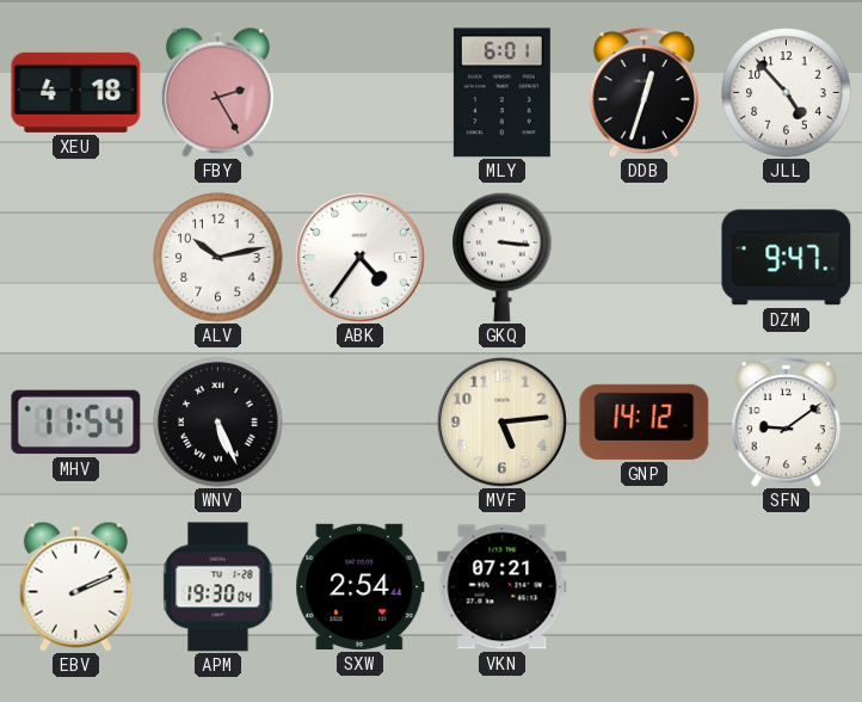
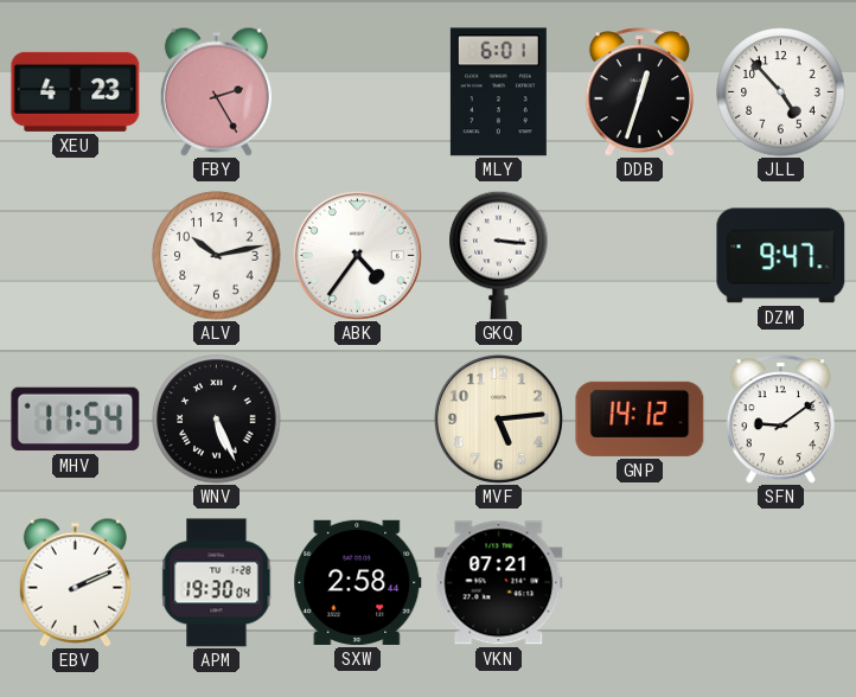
XEU: 4:18 -> 4:23
SXW: 2:54 -> 2:58
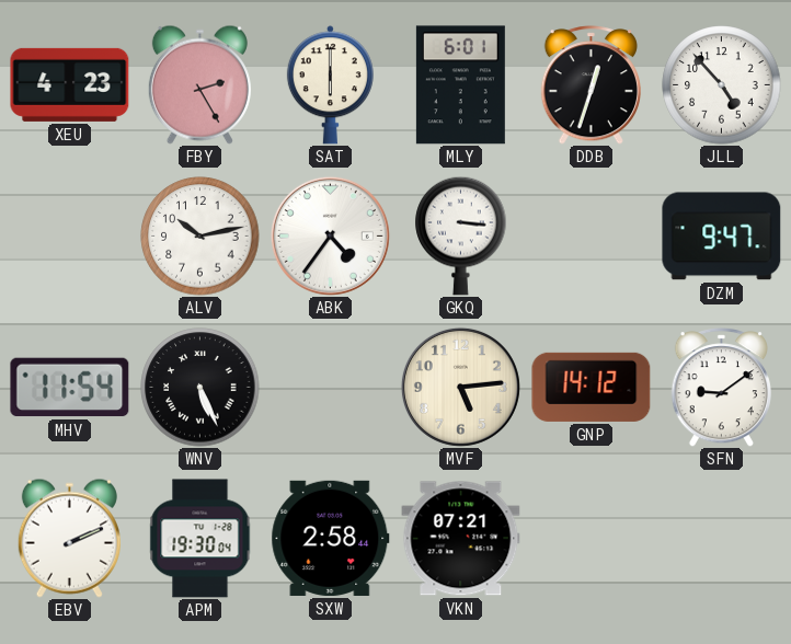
SAT: none -> 6:00
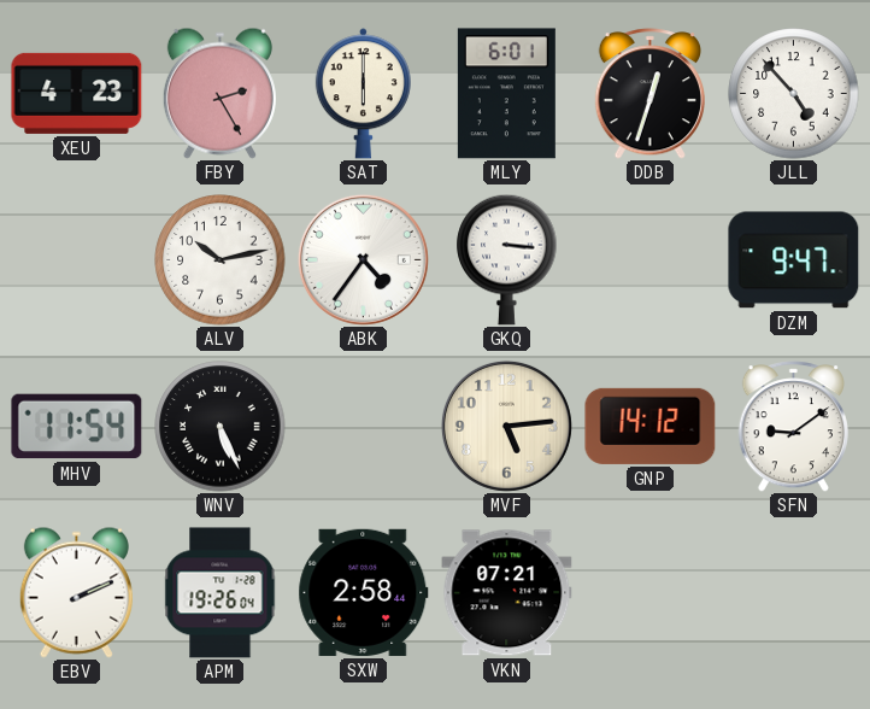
APM: 19:30 -> 19:26
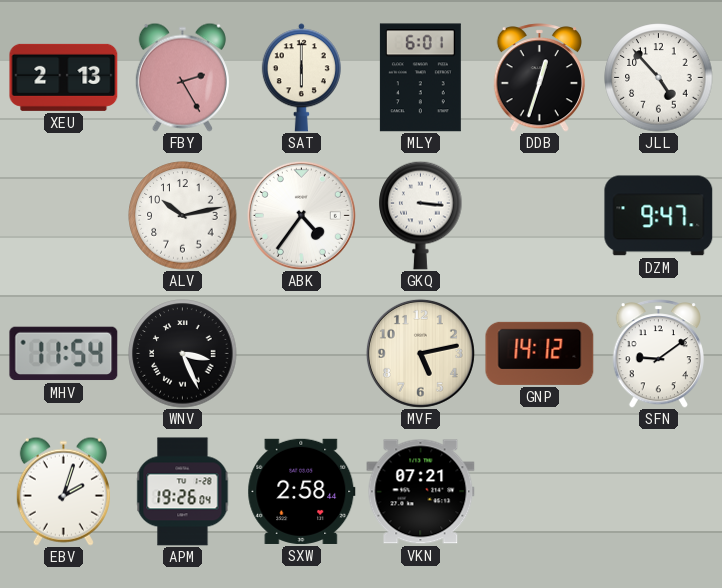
XEU: 4:23 -> 2:13
WNV: 5:26 -> 3:26
MVF: 5:14 -> 5:13
EBV: 2:11 -> 2:03
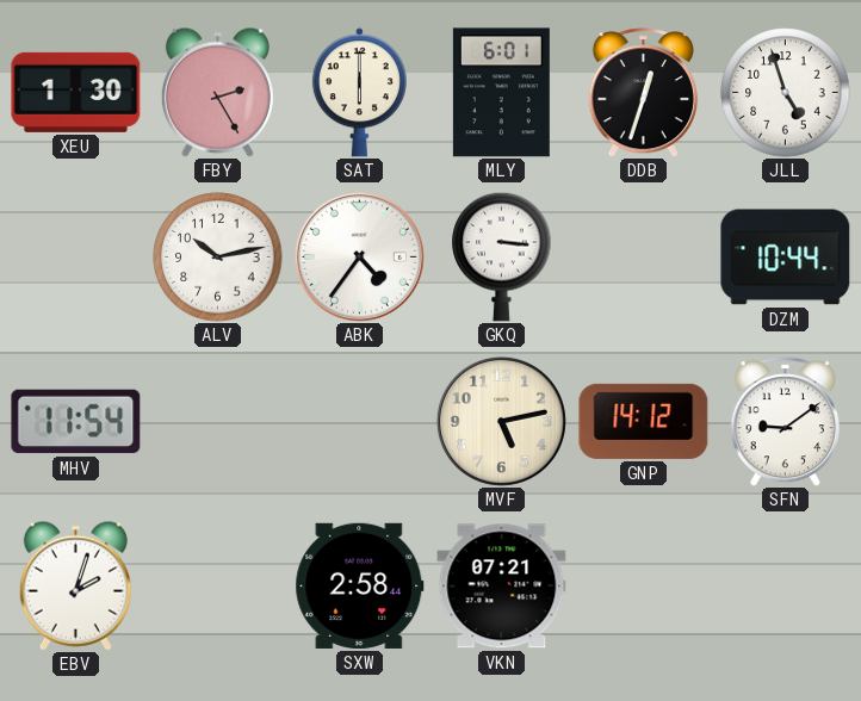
XEU: 2:13 -> 1:30
JLL: 4:53 -> 4:57
DZM: 9:47 -> 10:44
WNV: 3:26 -> none
APM: 19:26 -> none
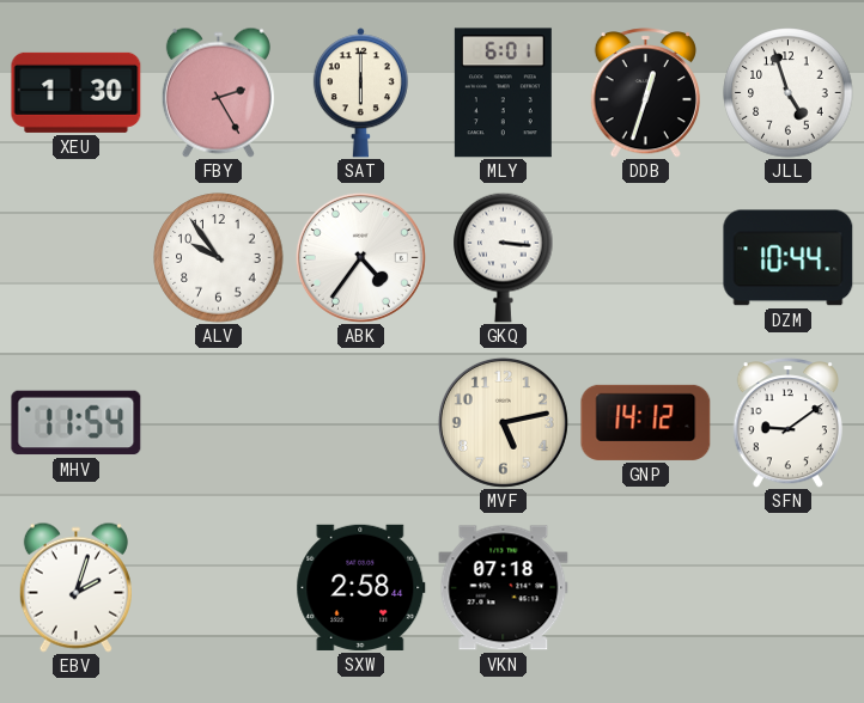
ALV: 10:13 -> 9:54
VKN: 07:21 -> 07:18
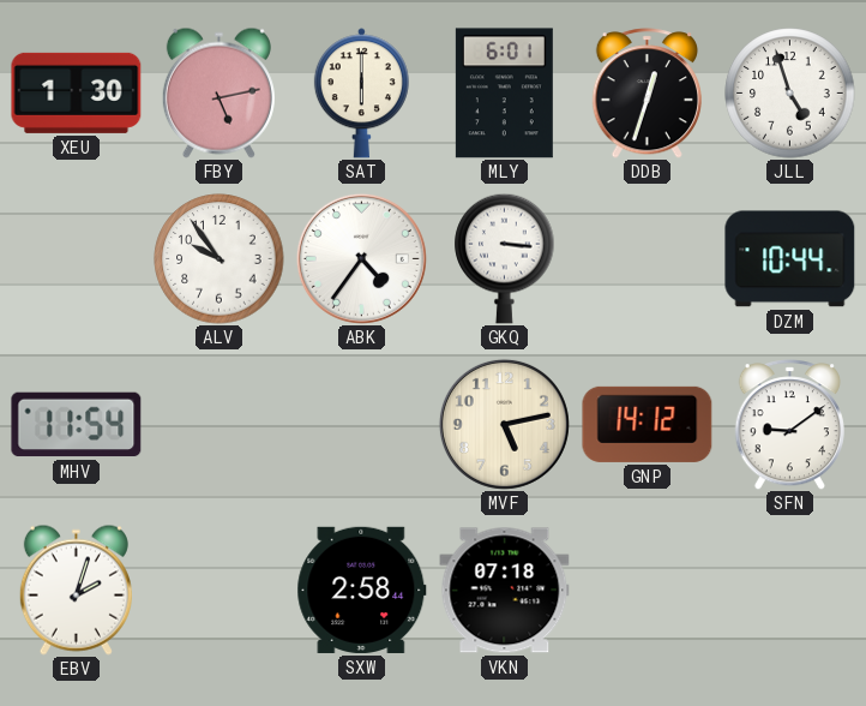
FBY: 2:25 -> 5:13
